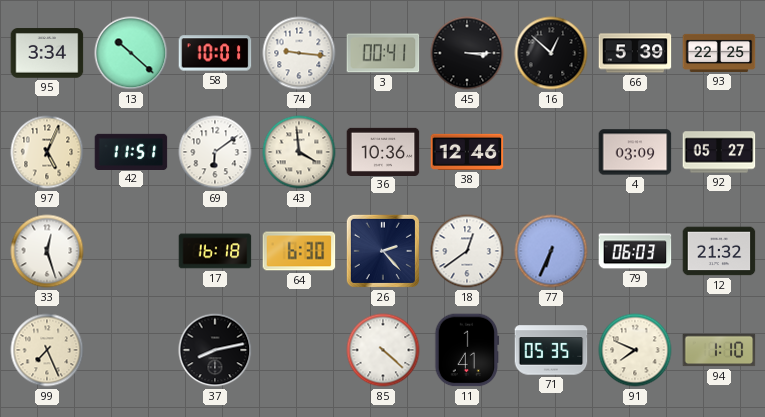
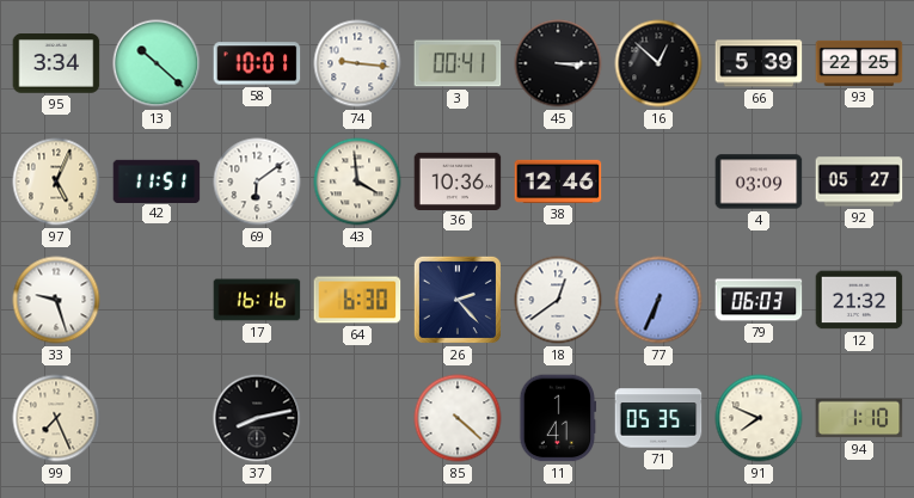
33: 12:27 -> 9:27
17: 16:18 -> 16:16
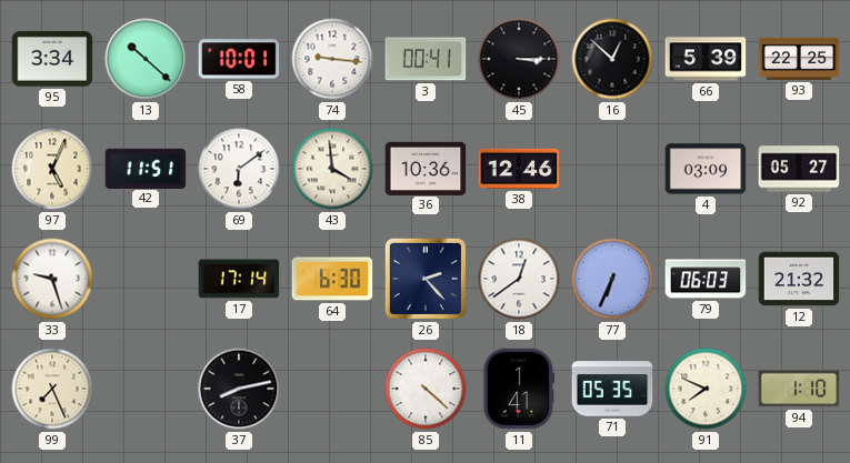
17: 16:16 -> 17:14
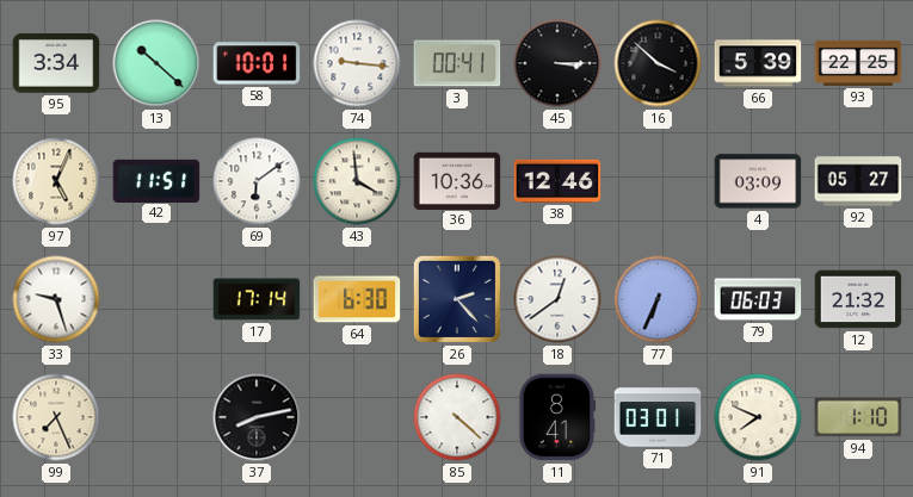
16: 12:52 -> 3:52
11: 1:41 -> 8:41
71: 05:35 -> 03:01
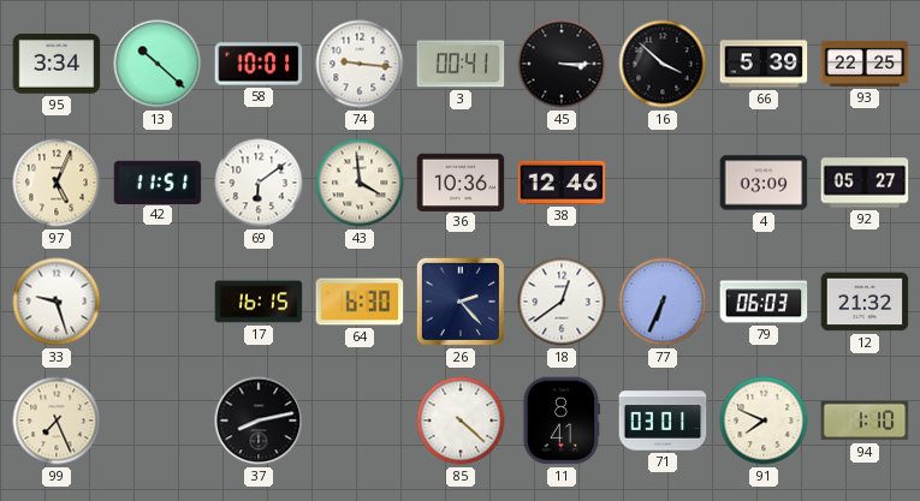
17: 17:14 -> 16:15
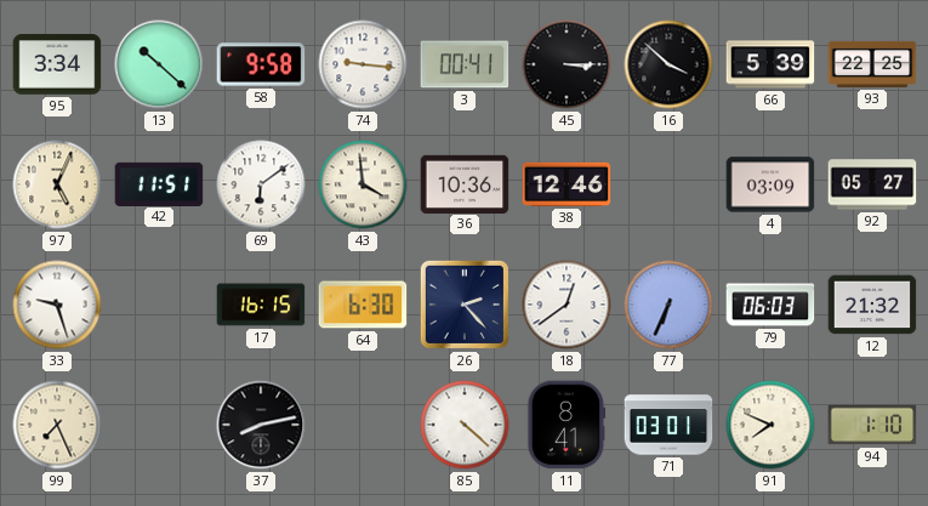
58: 10:01 -> 9:58
